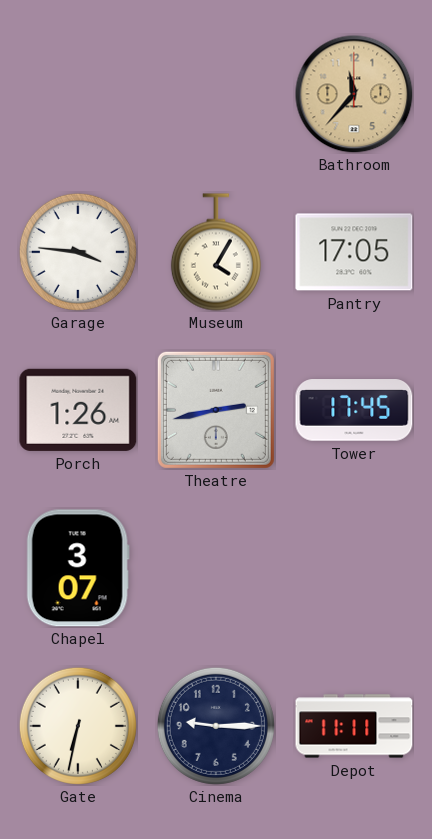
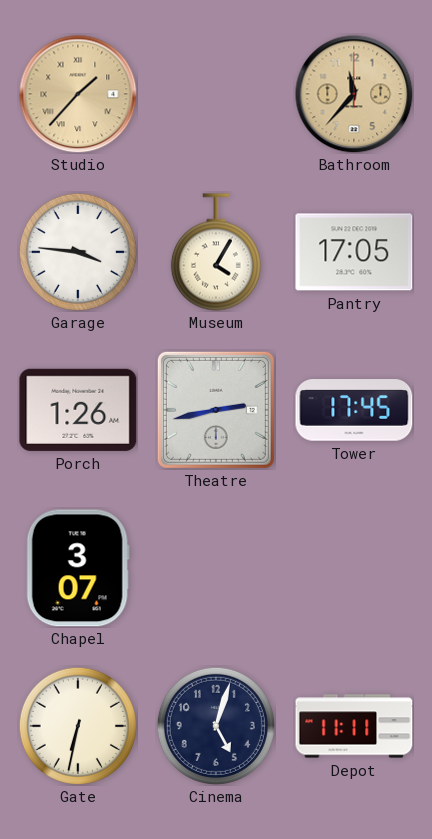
Studio: none -> 1:37
Cinema: 9:15 -> 5:03
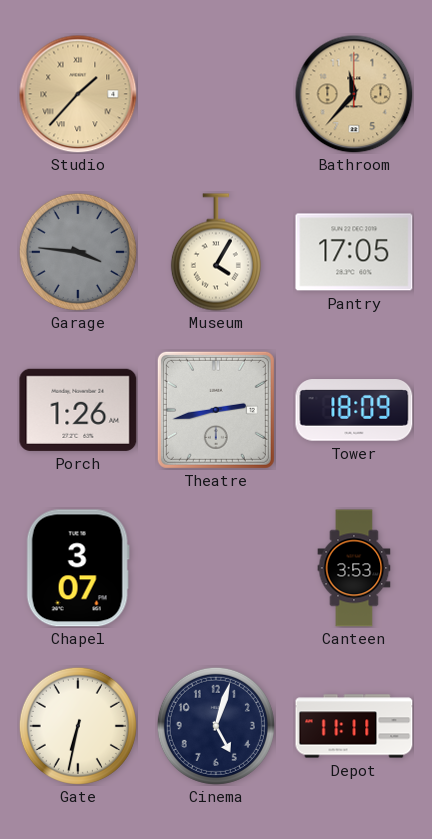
Garage dial: white -> grey
Tower: 17:45 -> 18:09
Canteen: none -> 3:53
